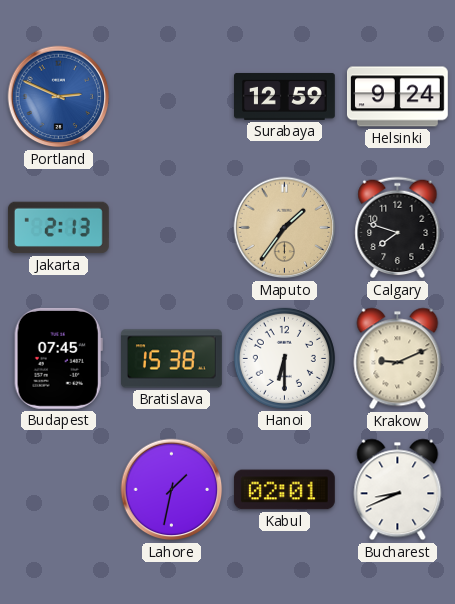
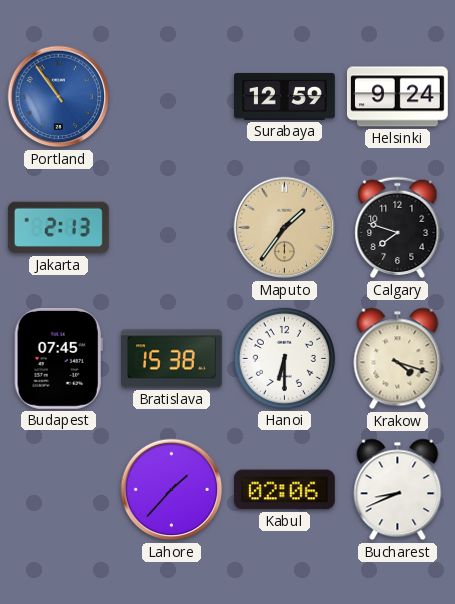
Portland: 2:49 -> 10:54
Krakow: 9:11 -> 4:18
Lahore: 1:32 -> 1:37
Kabul: 02:01 -> 02:06
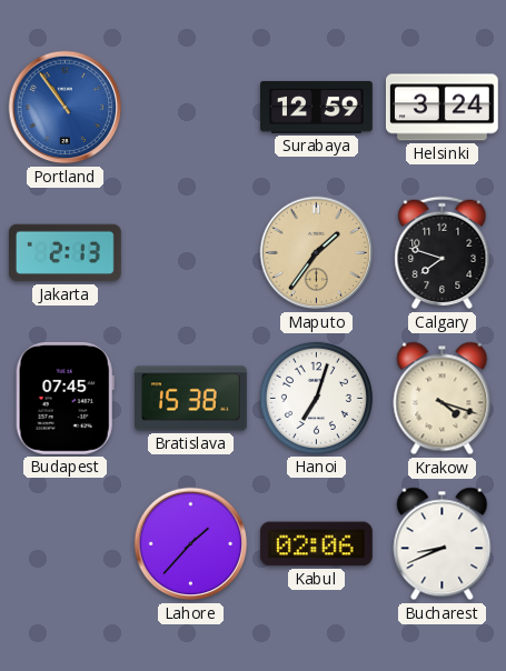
Helsinki: 9:24 -> 3:24
Hanoi: 6:30 -> 7:03
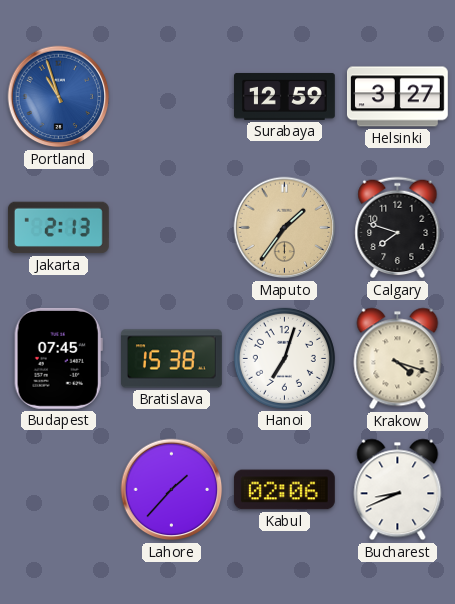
Portland: 10:54 -> 10:57
Helsinki: 3:24 -> 3:27
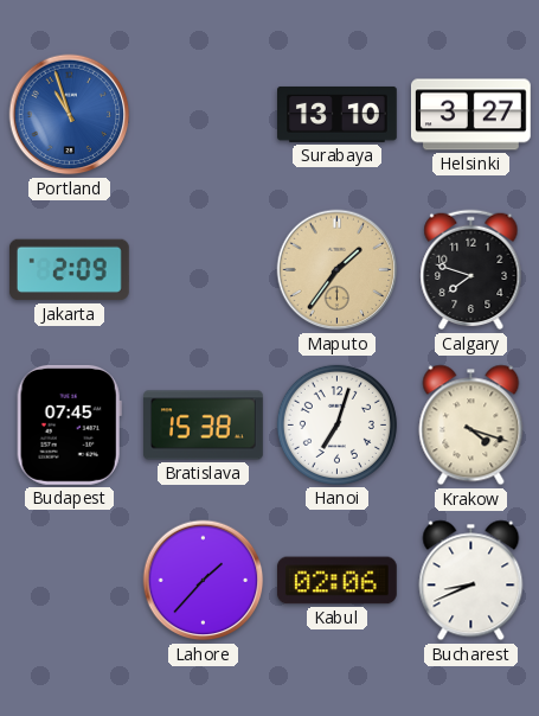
Surabaya: 12:59 -> 13:10
Jakarta: 2:13 -> 2:09
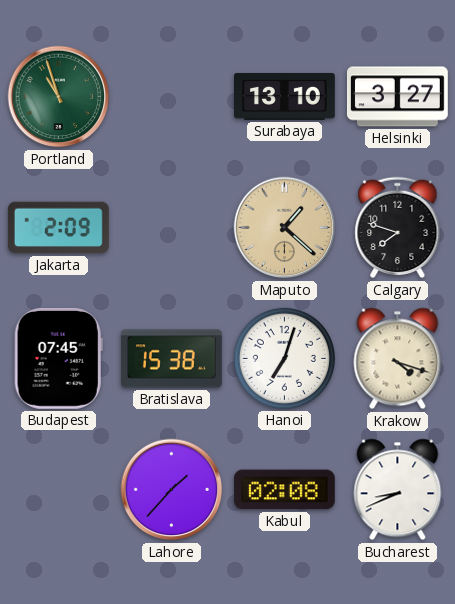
Portland dial: blue -> green
Maputo: 1:36 -> 1:22
Kabul: 02:06 -> 02:08
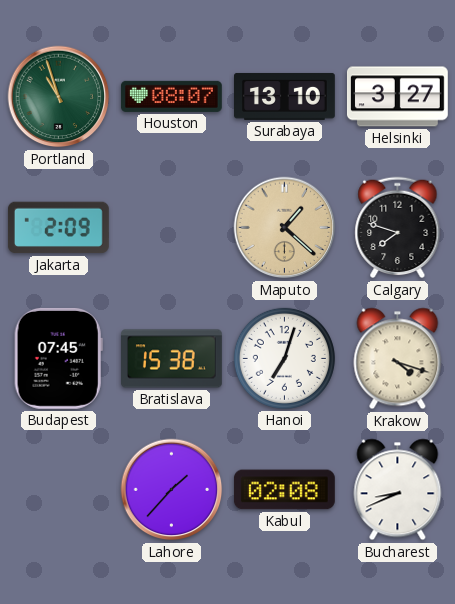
Houston: none -> 08:07
